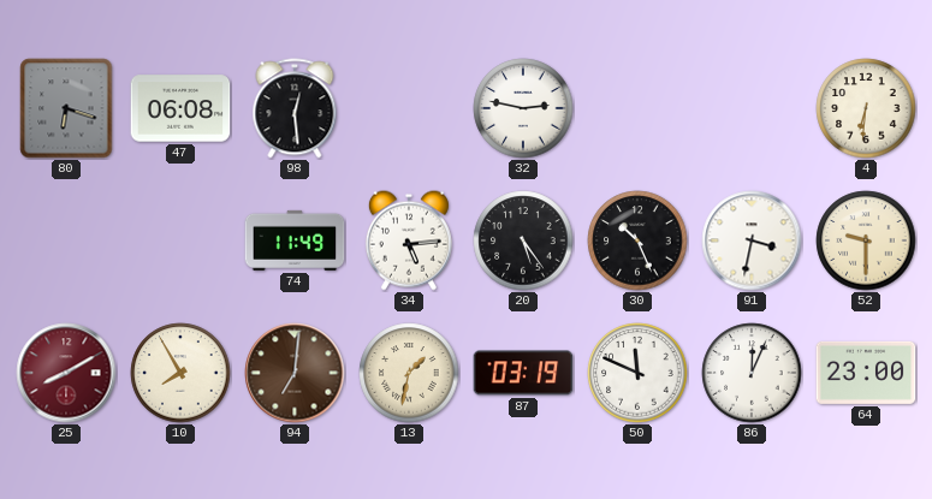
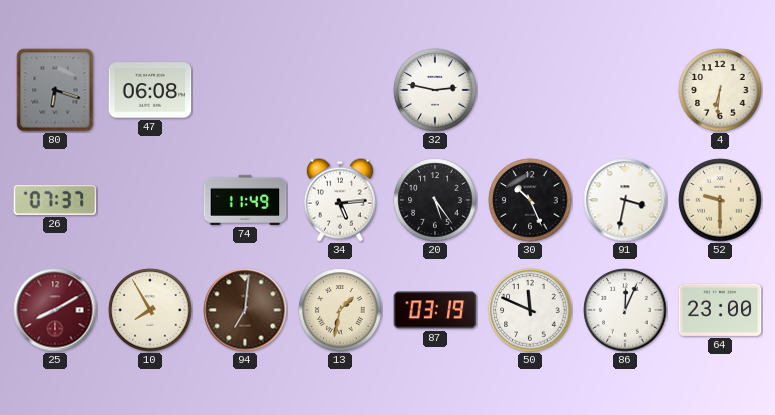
98: 12:29 -> none
26: none -> 07:37
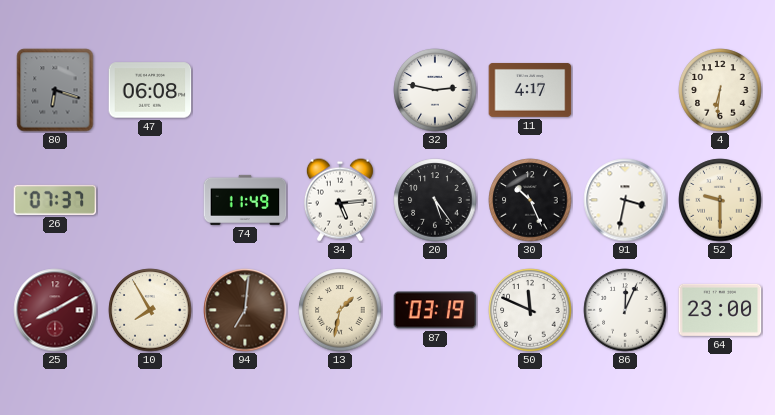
11: none -> 4:17
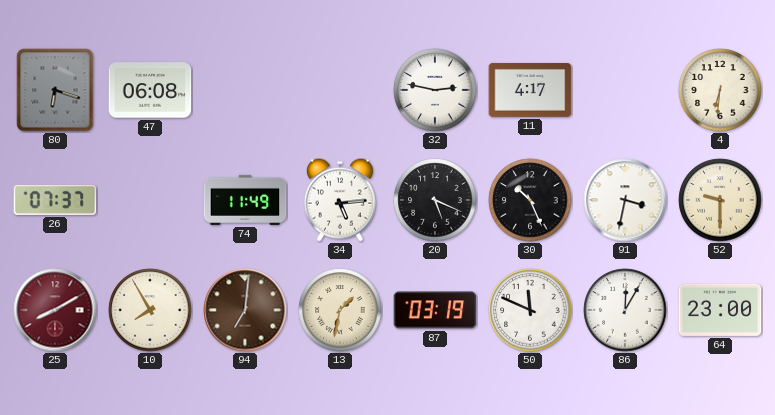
20: 5:24 -> 5:19
86: 12:04 -> 12:05
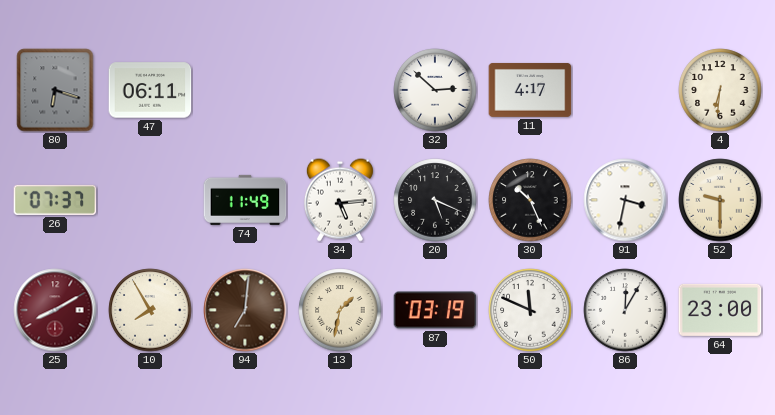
47: 06:08 -> 06:11
32: 2:47 -> 2:52
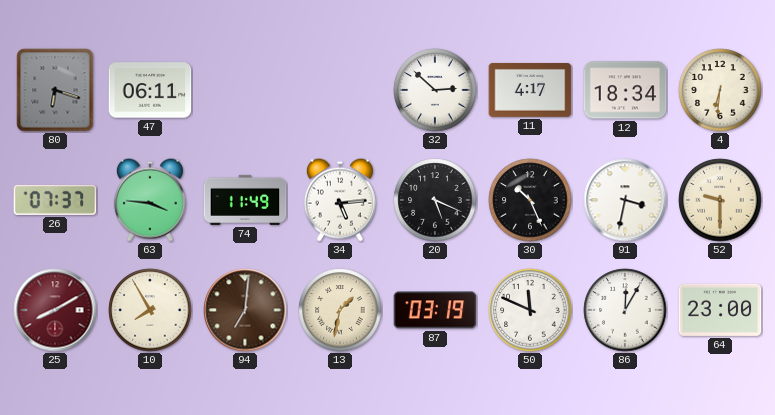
12: none -> 18:34
63: none -> 3:46
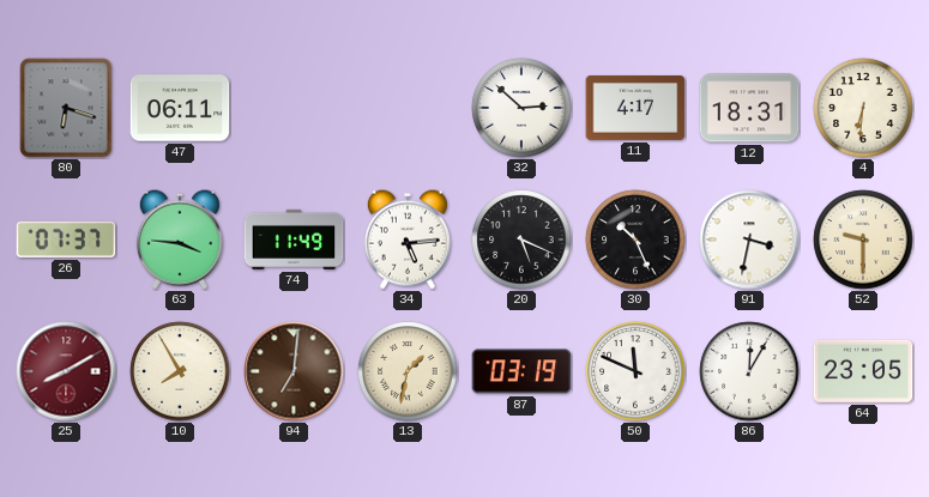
12: 18:34 -> 18:31
64: 23:00 -> 23:05
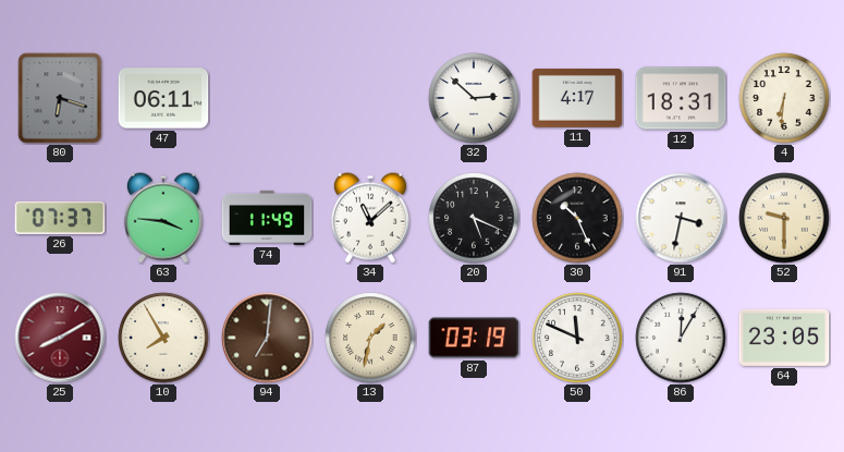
34: 5:14 -> 11:08
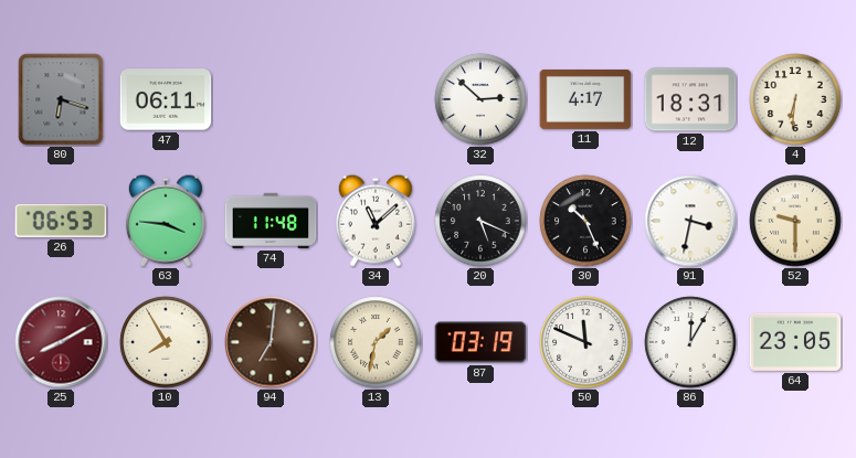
26: 07:37 -> 06:53
74: 11:49 -> 11:48
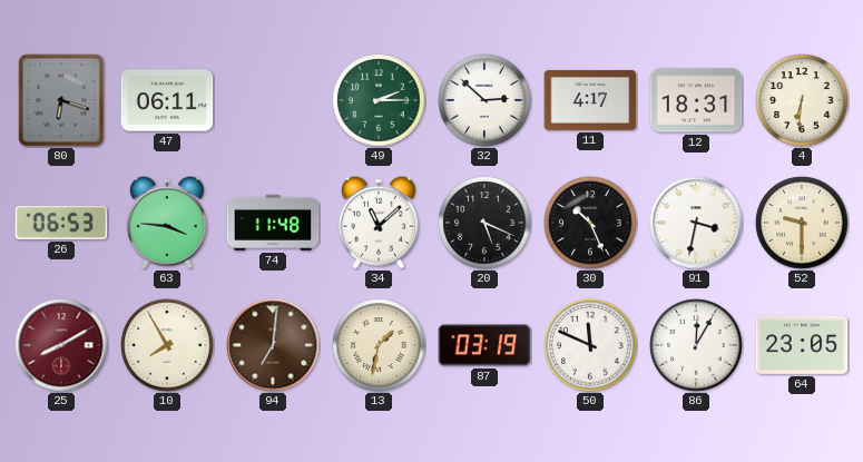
49: none -> 2:15
